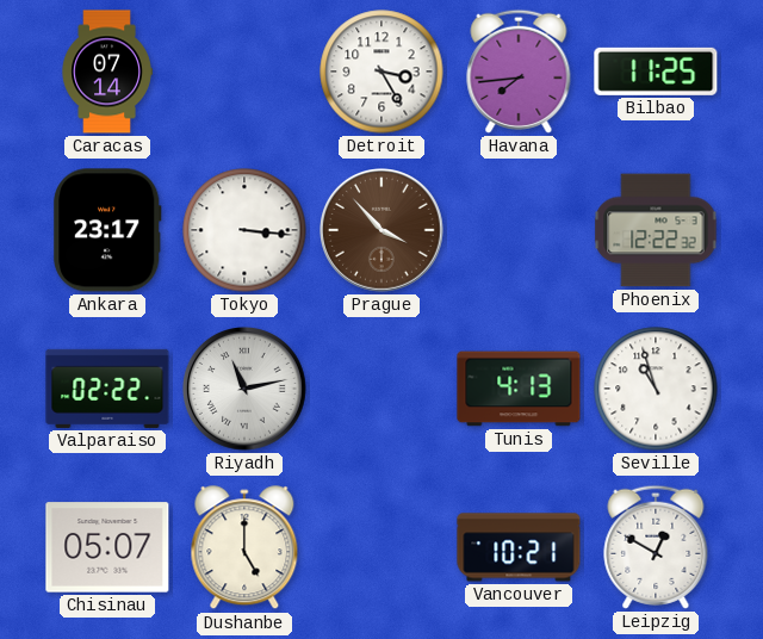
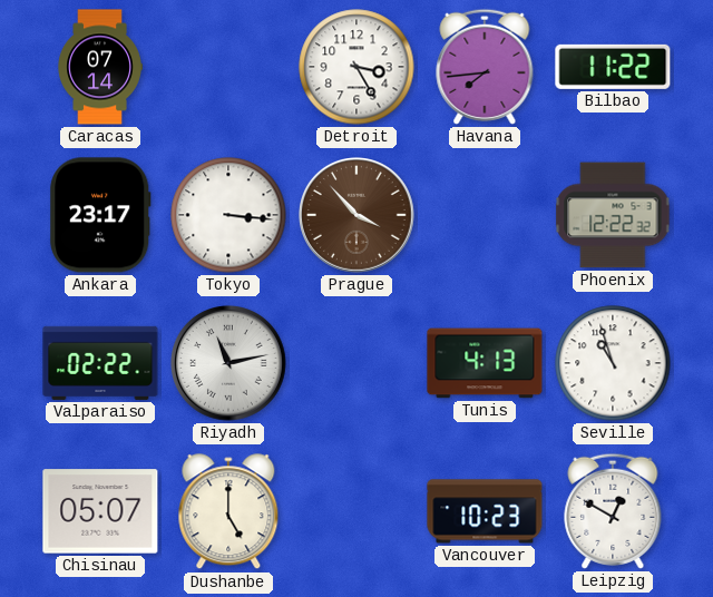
Bilbao: 11:25 -> 11:22
Vancouver: 10:21 -> 10:23
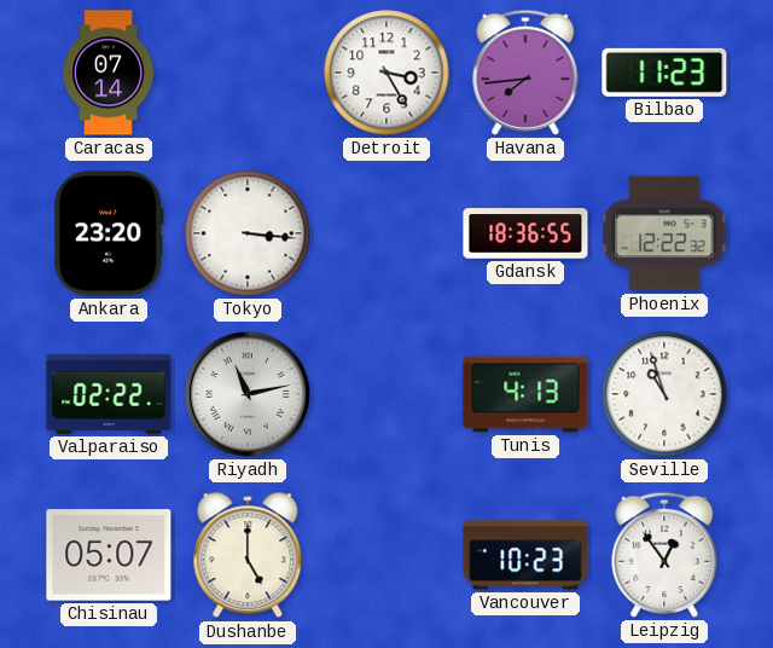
Bilbao: 11:22 -> 11:23
Ankara: 23:17 -> 23:20
Prague: 3:53 -> none
Gdansk: none -> 18:36
Leipzig: 12:50 -> 12:54
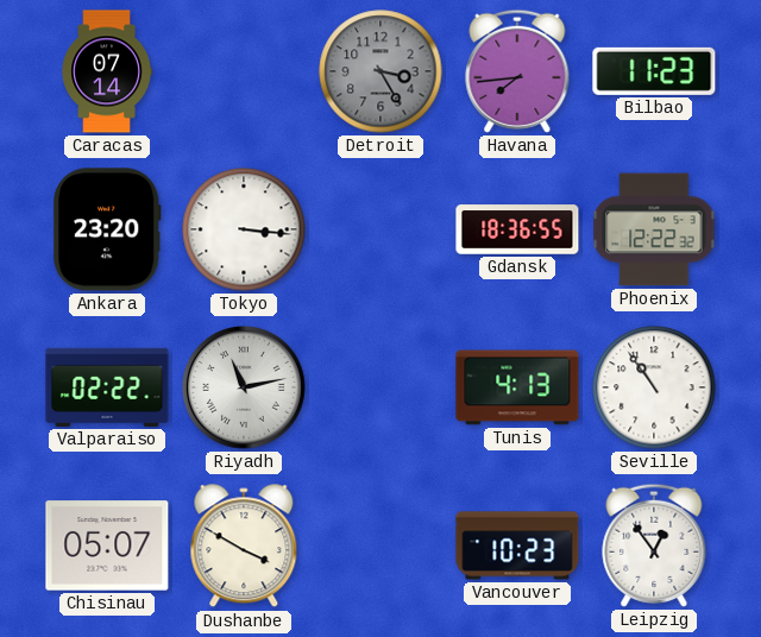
Detroit dial: white -> grey
Seville: 10:57 -> 10:54
Dushanbe: 5:00 -> 3:50
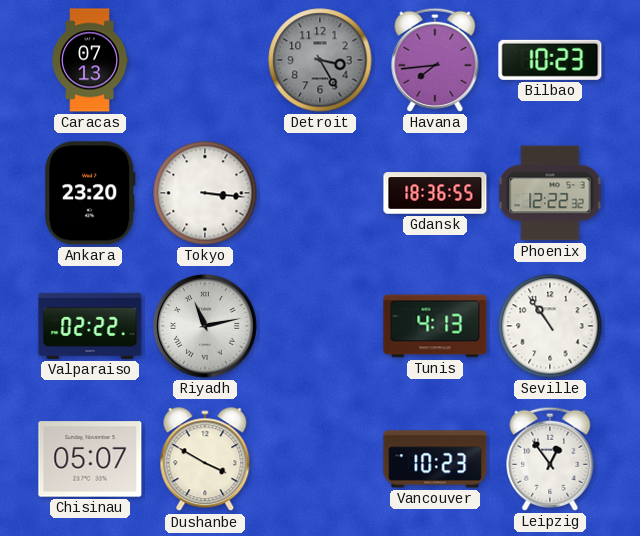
Caracas: 07:14 -> 07:13
Bilbao: 11:23 -> 10:23
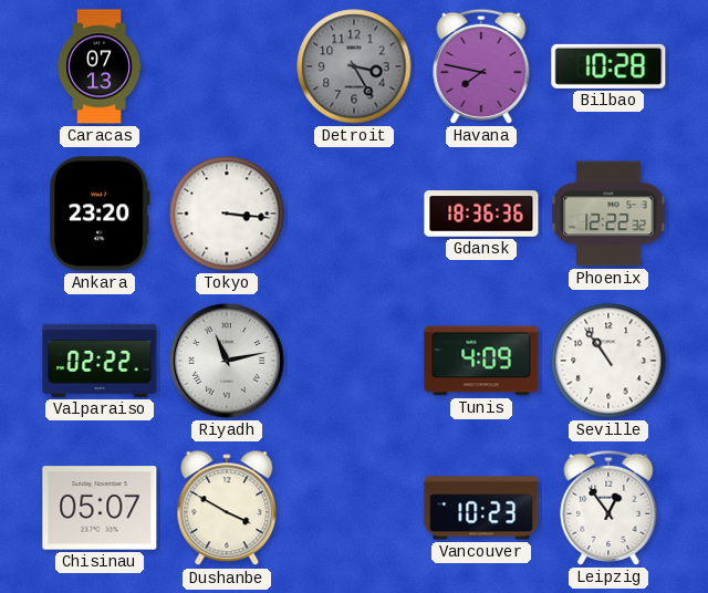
Havana: 7:44 -> 7:47
Bilbao: 10:23 -> 10:28
Gdansk: 18:36:55 -> 18:36:36
Tunis: 4:13 -> 4:09
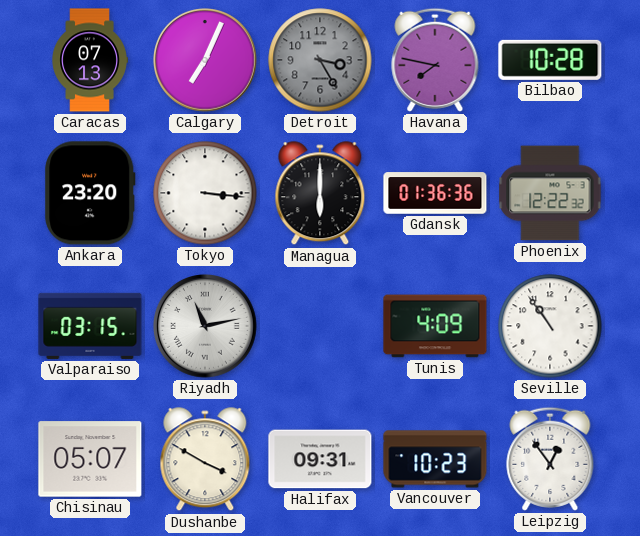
Calgary: none -> 7:04
Managua: none -> 6:00
Gdansk: 18:36 -> 01:36
Valparaiso: 02:22 -> 03:15
Halifax: none -> 09:31
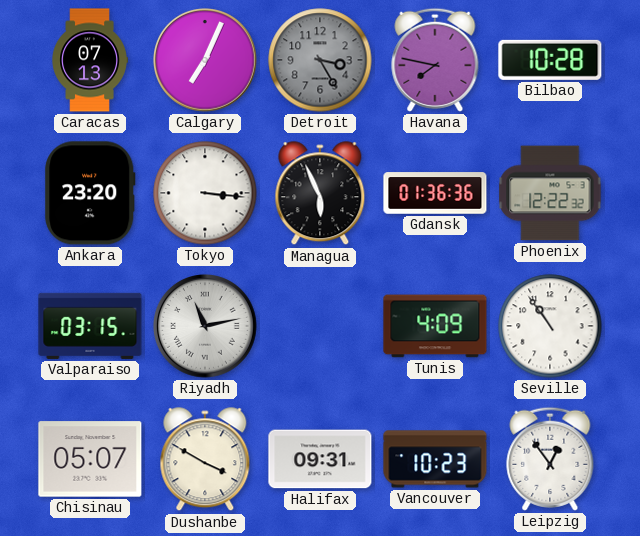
Managua: 6:00 -> 5:56
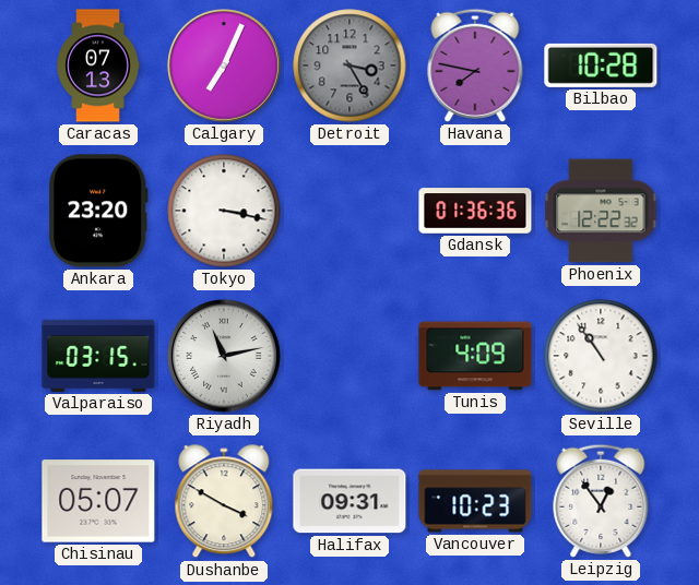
Tokyo: 3:16 -> 3:17
Managua: 5:56 -> none
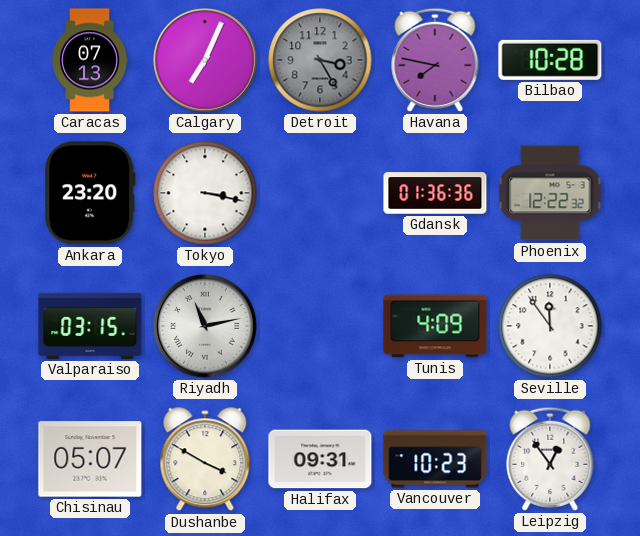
Seville: 10:54 -> 11:54
